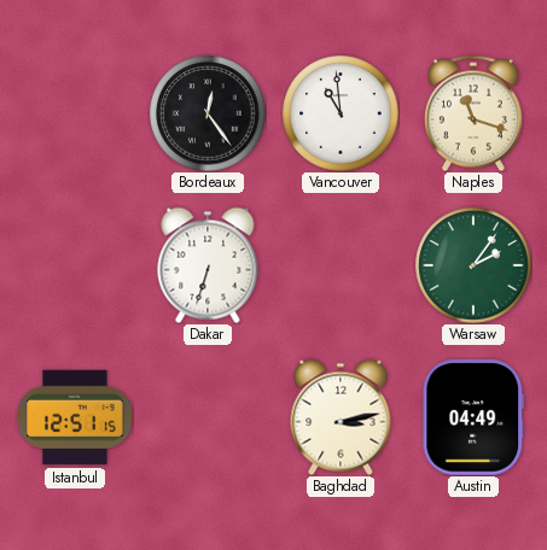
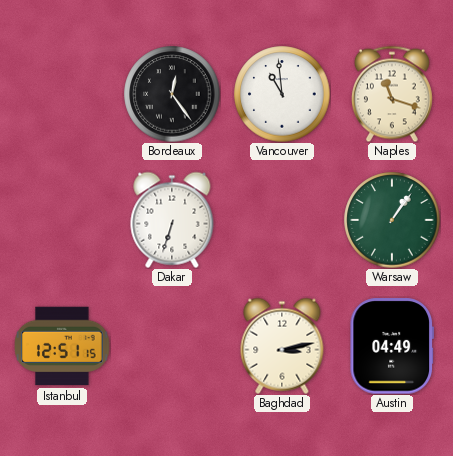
Warsaw: 2:06 -> 1:06
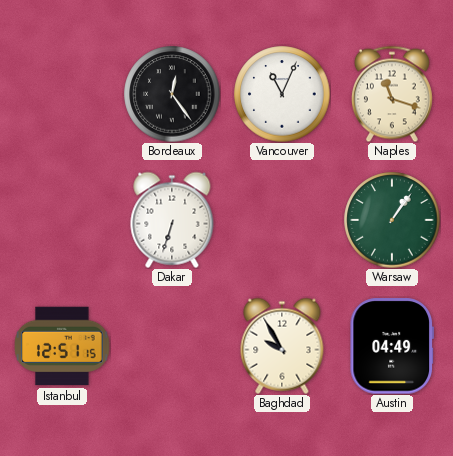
Vancouver: 10:59 -> 11:04
Baghdad: 3:13 -> 9:55
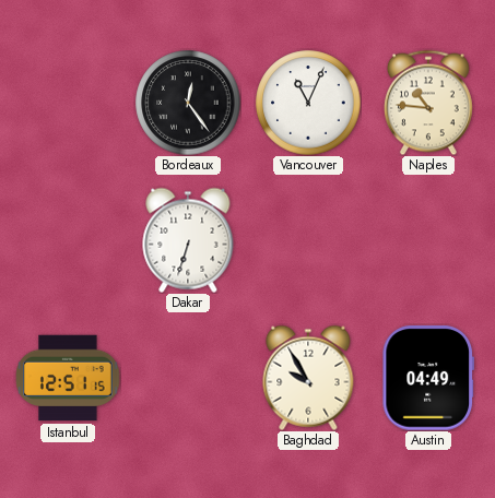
Naples: 11:18 -> 10:46
Warsaw: 1:06 -> none
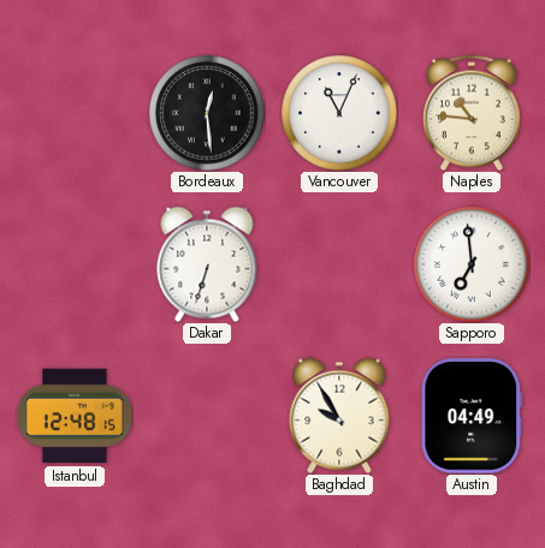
Bordeaux: 12:24 -> 12:29
Sapporo: none -> 6:59
Istanbul: 12:51 -> 12:48
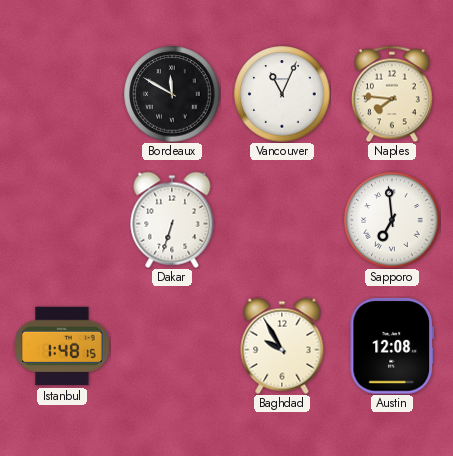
Bordeaux: 12:29 -> 11:50
Naples: 10:46 -> 7:46
Istanbul: 12:48 -> 1:48
Austin: 04:49 -> 12:08
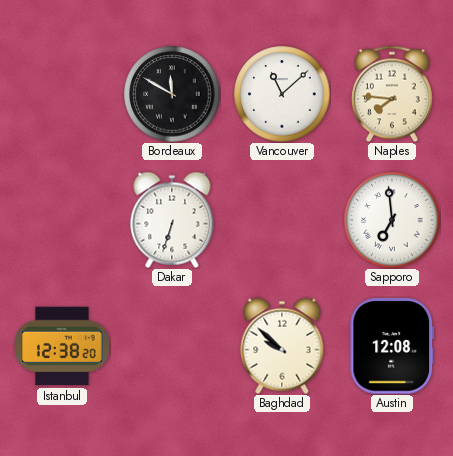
Vancouver: 11:04 -> 11:08
Istanbul: 1:48 -> 12:38
Baghdad: 9:55 -> 9:52
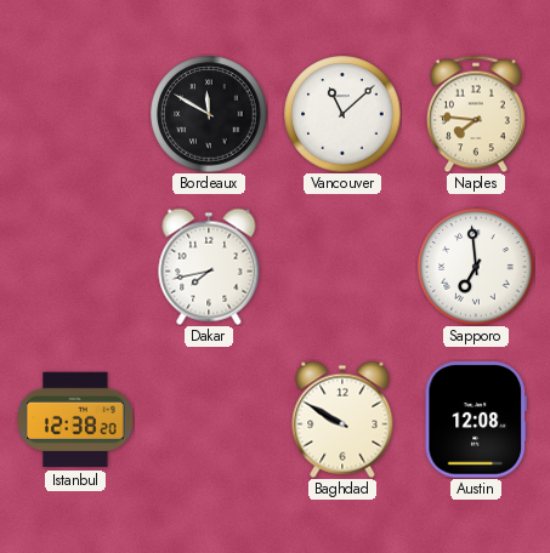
Dakar: 6:33 -> 7:43
Baghdad: 9:52 -> 9:50
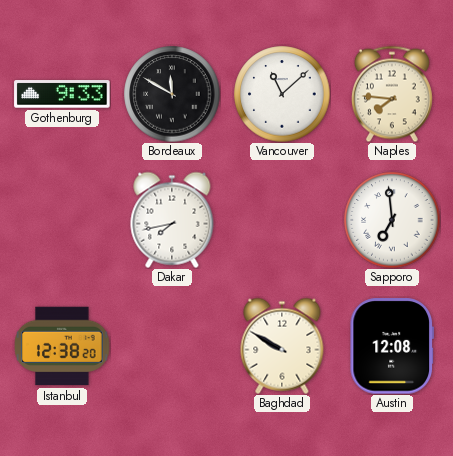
Gothenburg: none -> 9:33
